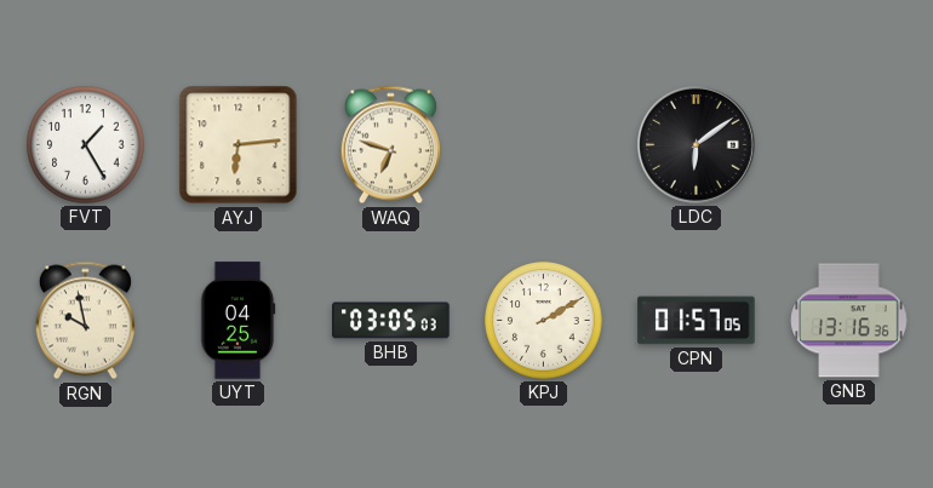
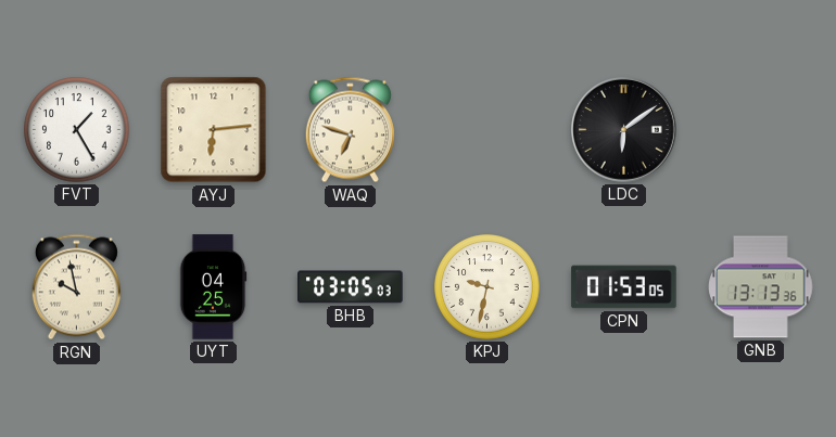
KPJ: 2:10 -> 9:32
CPN: 01:57 -> 01:53
GNB: 13:16 -> 13:13
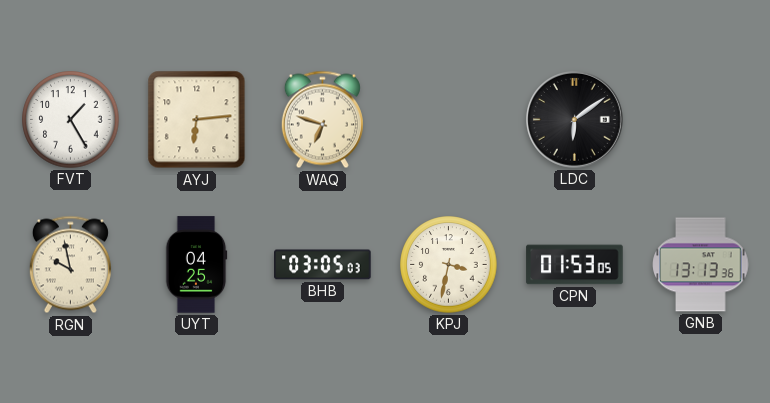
KPJ: 9:32 -> 3:32
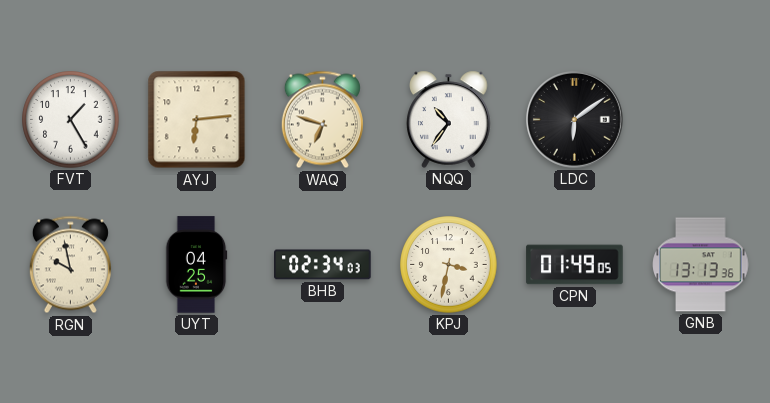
NQQ: none -> 10:36
BHB: 03:05 -> 02:34
CPN: 01:53 -> 01:49
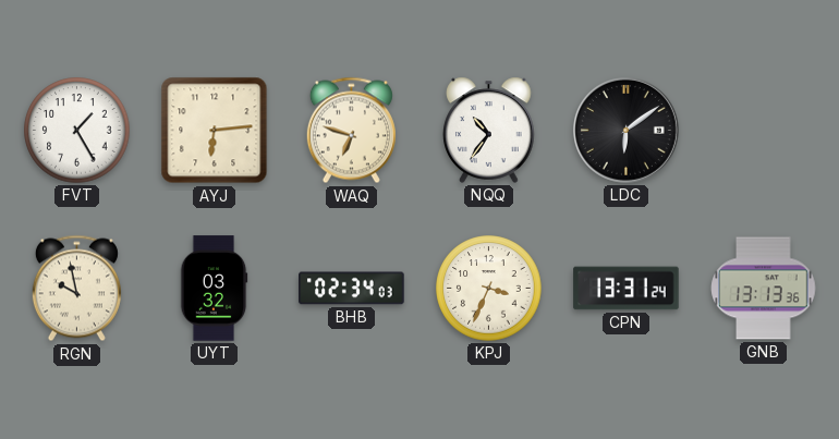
UYT: 04:25 -> 03:32
KPJ: 3:32 -> 3:34
CPN: 01:49 -> 13:31
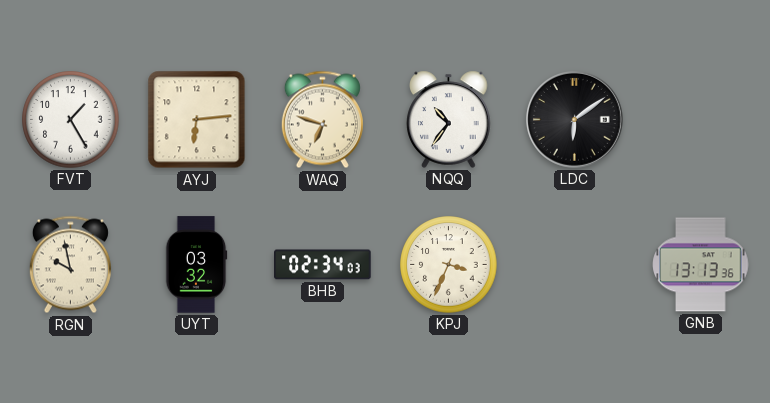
CPN: 13:31 -> none
